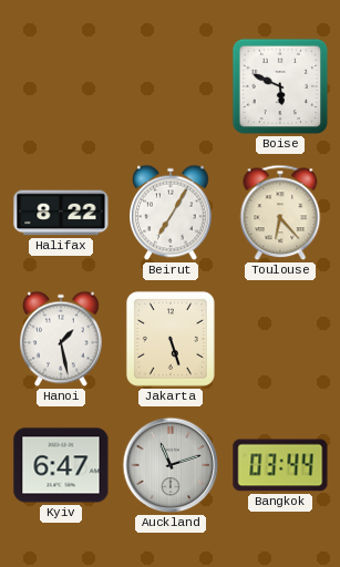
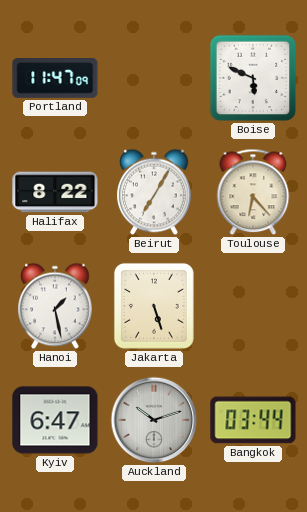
Portland: none -> 11:47
Auckland: 11:12 -> 10:12
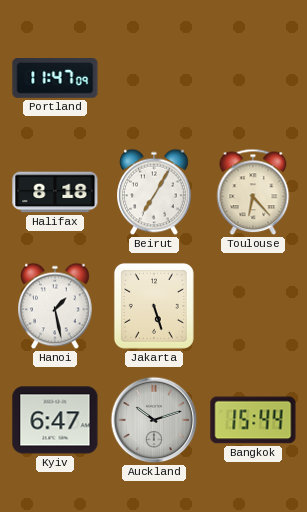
Boise: 5:49 -> none
Halifax: 8:22 -> 8:18
Bangkok: 03:44 -> 15:44
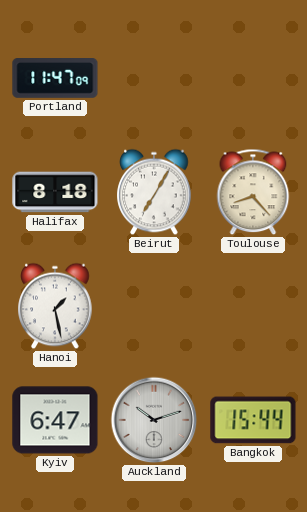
Toulouse: 6:23 -> 8:23
Jakarta: 5:27 -> none
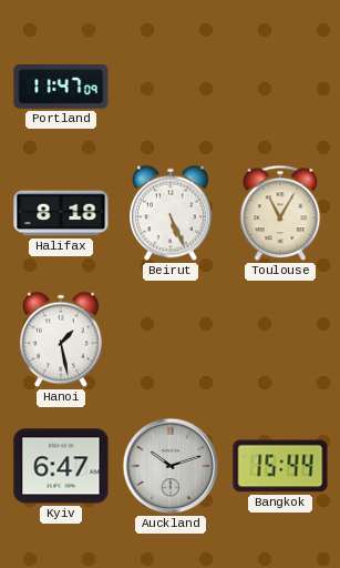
Beirut: 7:05 -> 5:26
Toulouse: 8:23 -> 11:05
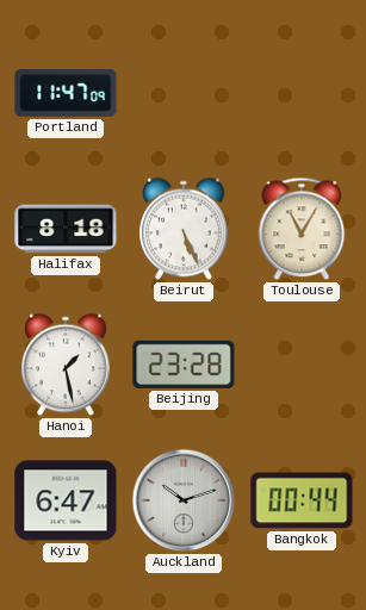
Beijing: none -> 23:28
Bangkok: 15:44 -> 00:44
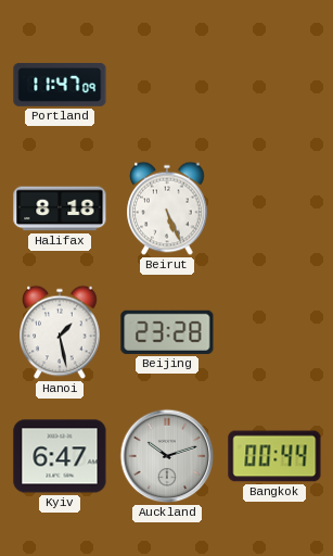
Toulouse: 11:05 -> none
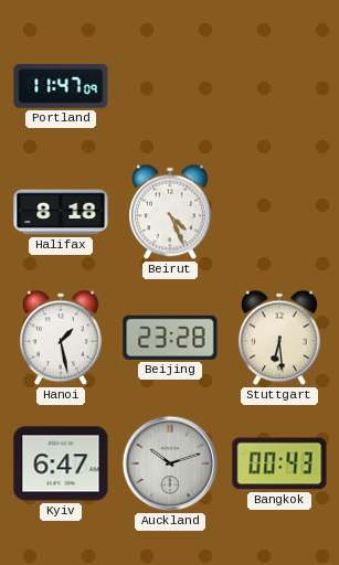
Beirut: 5:26 -> 4:26
Stuttgart: none -> 6:29
Bangkok: 00:44 -> 00:43
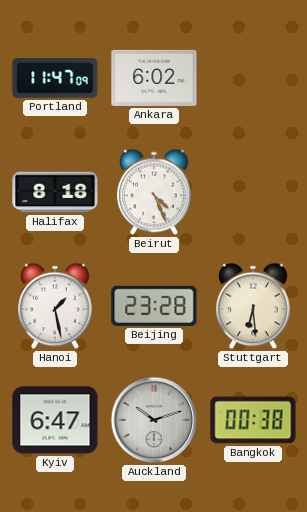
Ankara: none -> 6:02
Bangkok: 00:43 -> 00:38
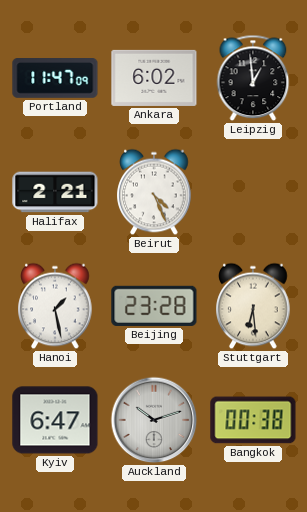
Leipzig: none -> 12:59
Halifax: 8:18 -> 2:21
